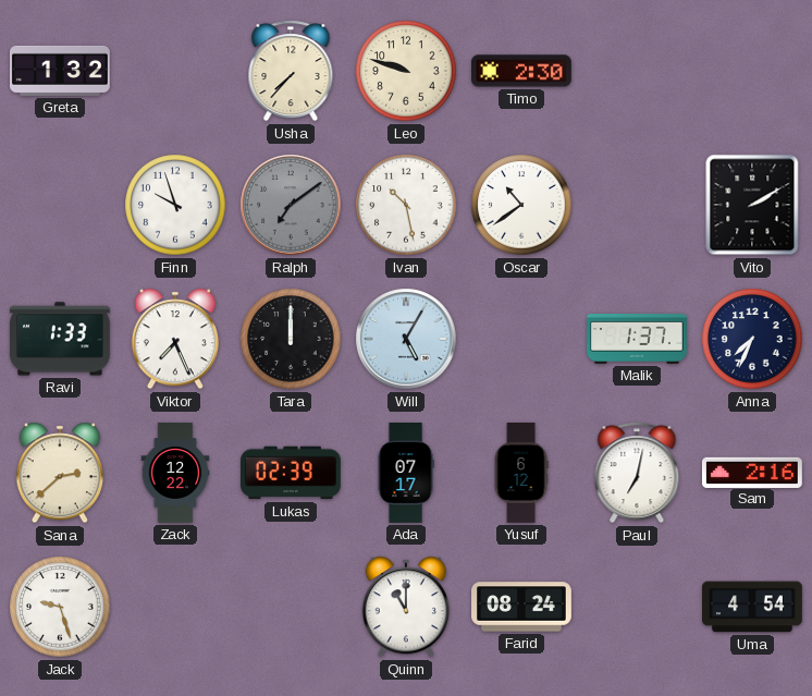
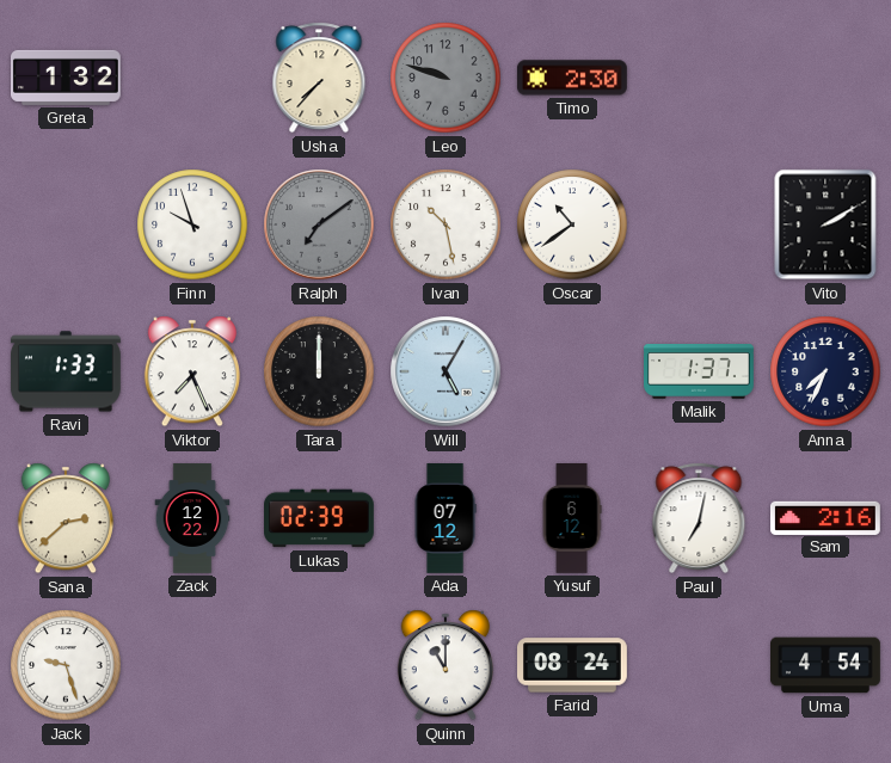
Leo dial: cream -> grey
Ada: 07:17 -> 07:12
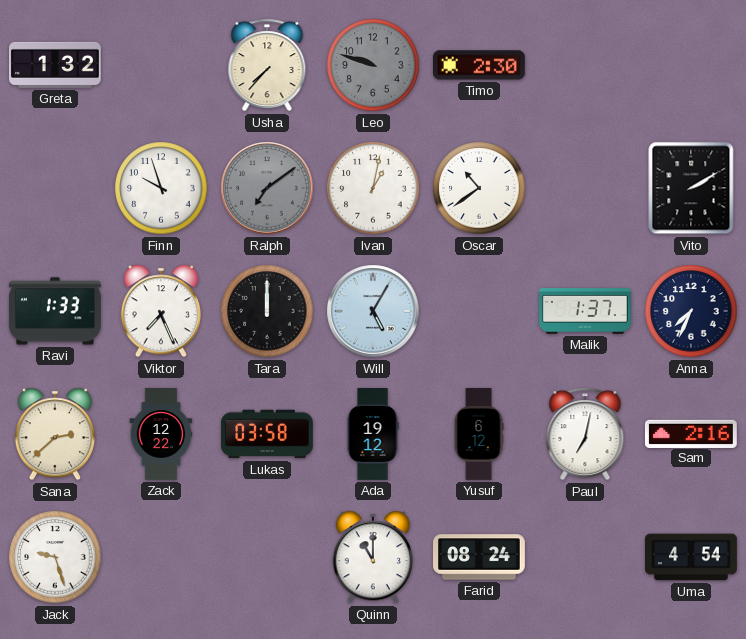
Ivan: 10:28 -> 1:02
Lukas: 02:39 -> 03:58
Ada: 07:12 -> 19:12
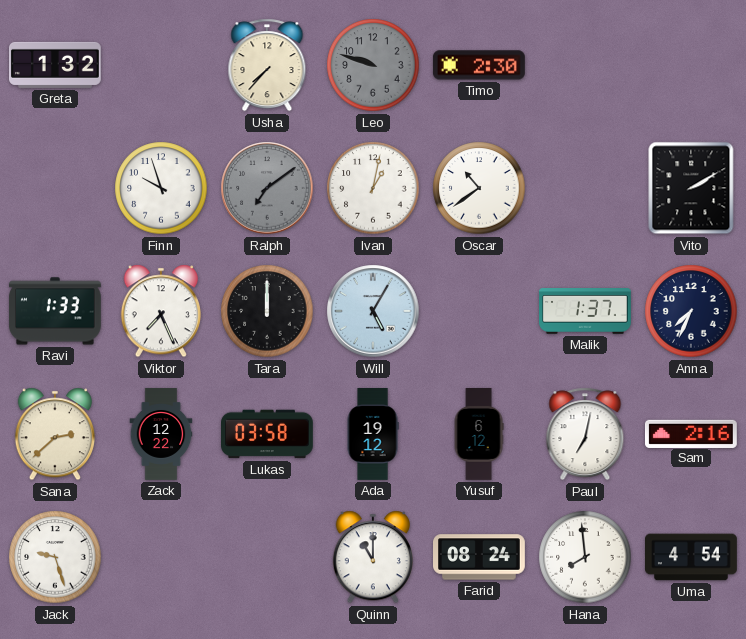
Hana: none -> 7:59
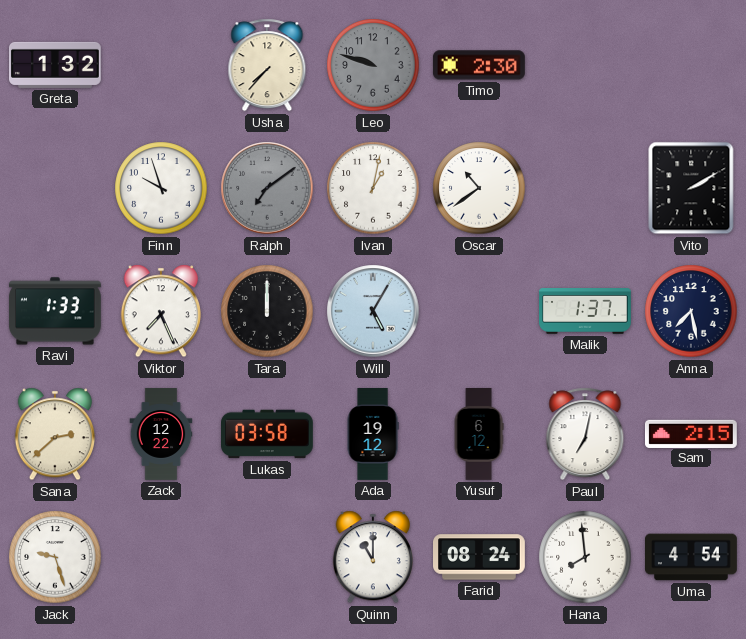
Anna: 7:34 -> 7:28
Sam: 2:16 -> 2:15
